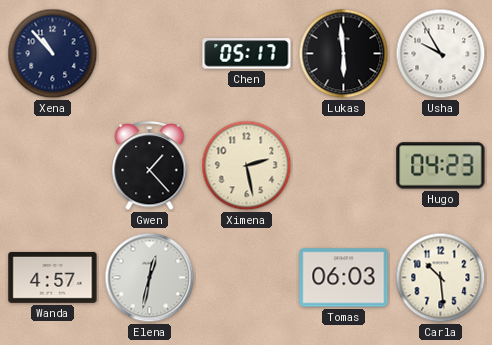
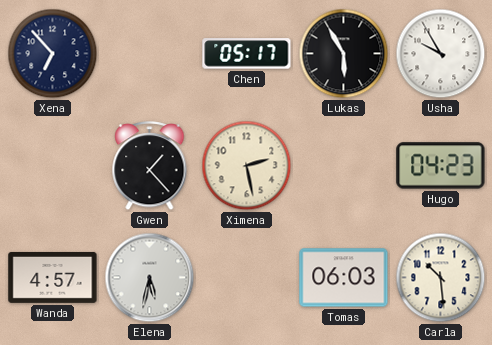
Xena: 10:53 -> 6:53
Lukas: 5:59 -> 5:55
Elena: 12:32 -> 5:32
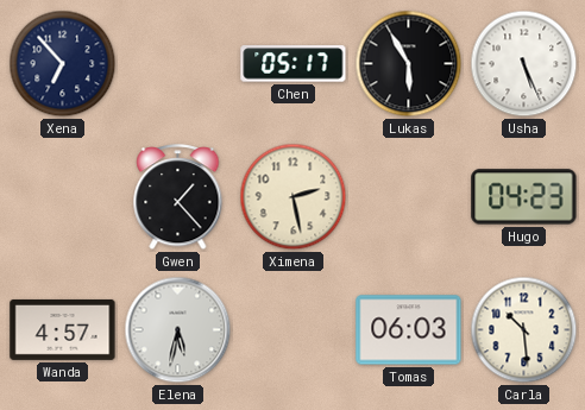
Usha: 9:55 -> 5:26
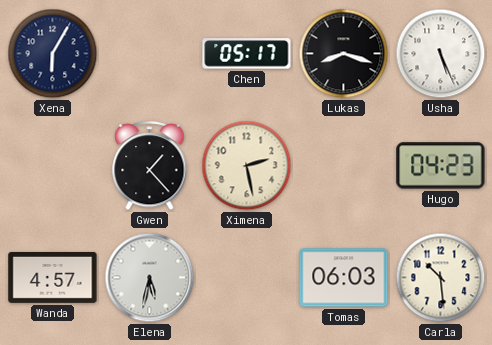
Xena: 6:53 -> 6:05
Lukas: 5:55 -> 8:18
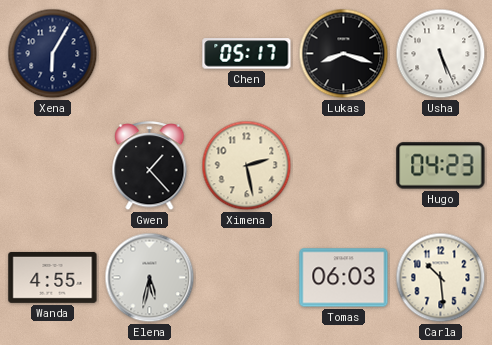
Wanda: 4:57 -> 4:55
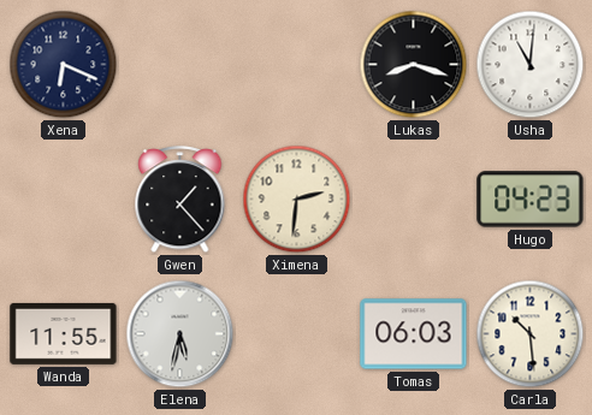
Xena: 6:05 -> 6:19
Chen: 05:17 -> none
Usha: 5:26 -> 11:01
Ximena: 2:28 -> 2:31
Wanda: 4:55 -> 11:55
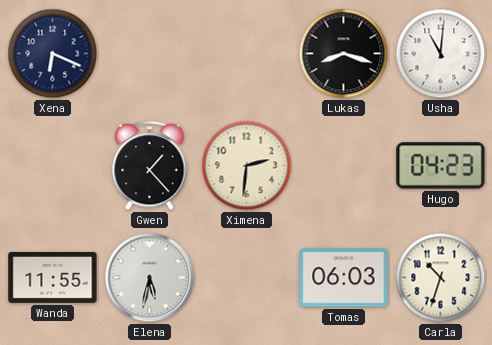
Carla: 10:29 -> 10:33
